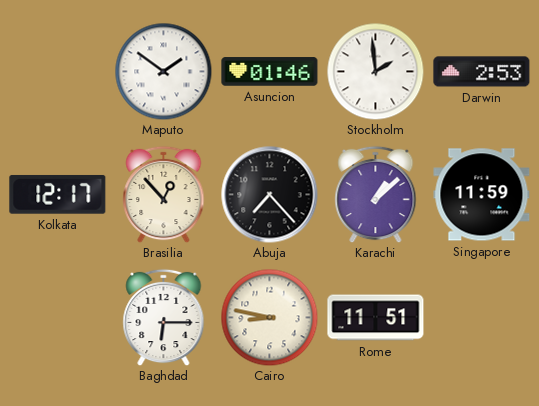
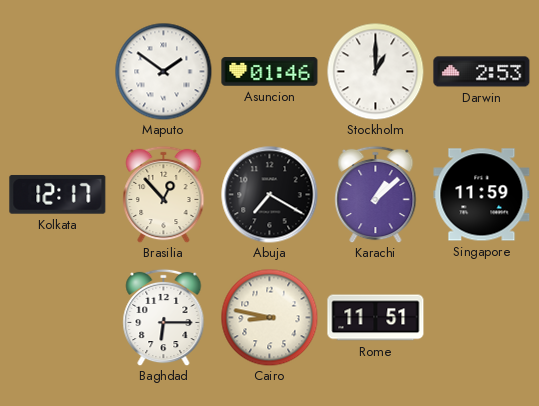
Stockholm: 1:59 -> 1:00
Abuja: 7:23 -> 7:20
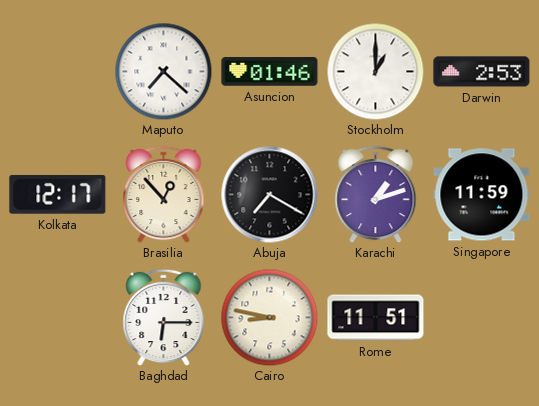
Maputo: 1:51 -> 7:22
Karachi: 1:08 -> 1:12
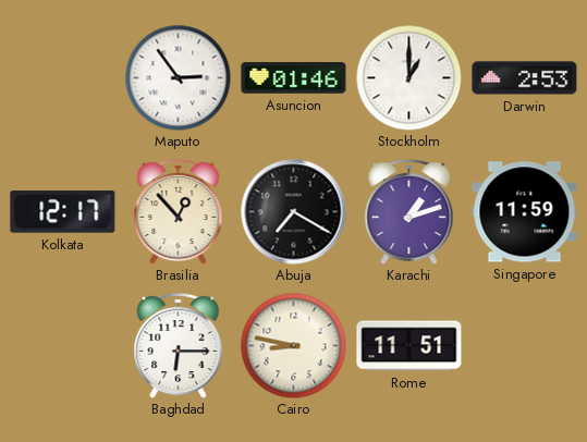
Maputo: 7:22 -> 2:54
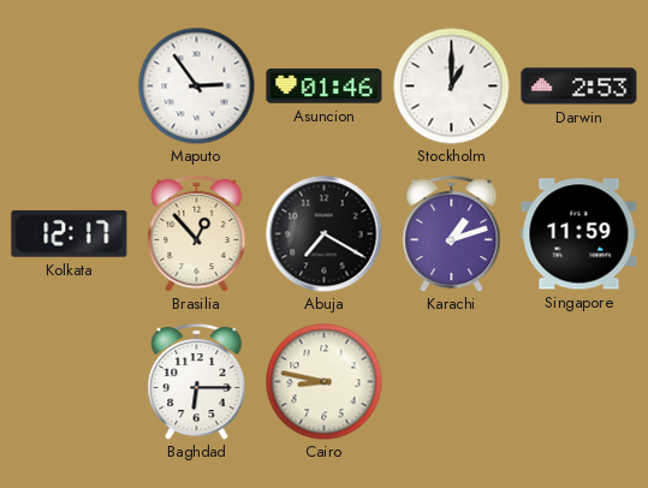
Rome: 11:51 -> none
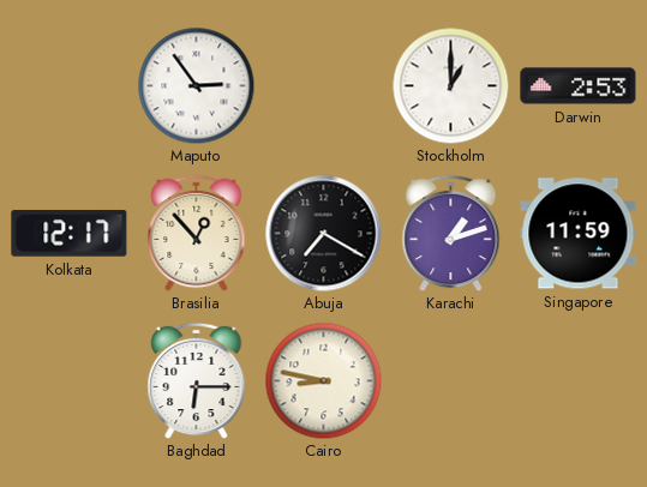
Asuncion: 01:46 -> none
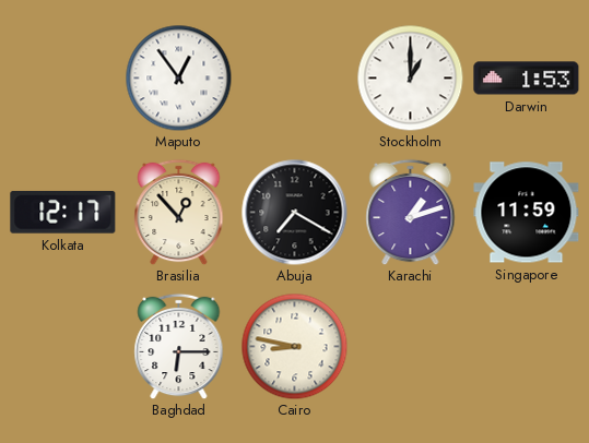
Maputo: 2:54 -> 12:54
Darwin: 2:53 -> 1:53
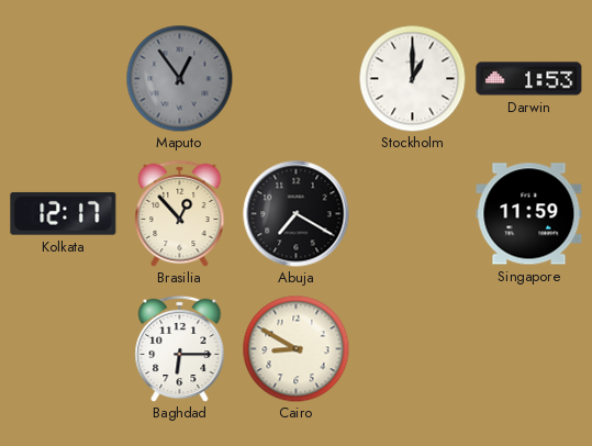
Maputo dial: white -> grey
Karachi: 1:12 -> none
Cairo: 8:47 -> 8:50
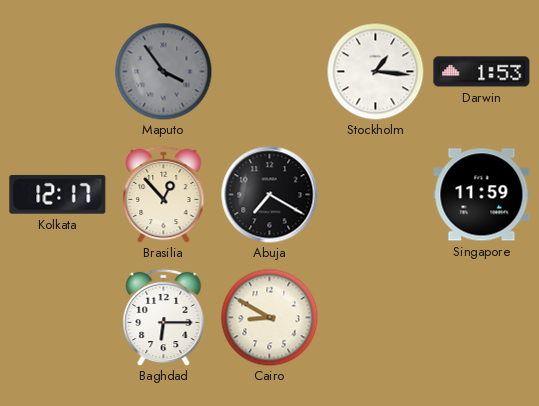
Maputo: 12:54 -> 3:54
Stockholm: 1:00 -> 1:16
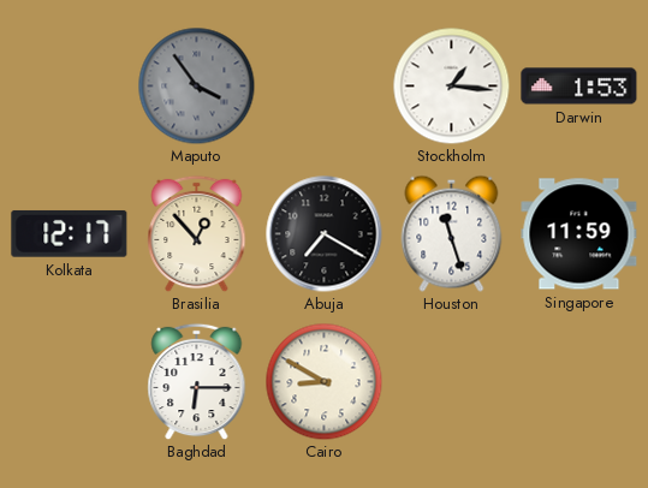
Houston: none -> 11:27
